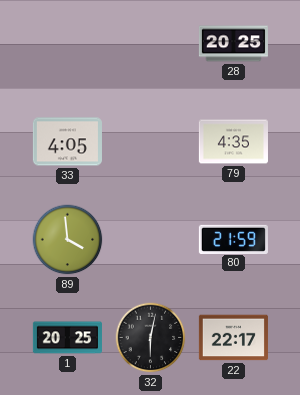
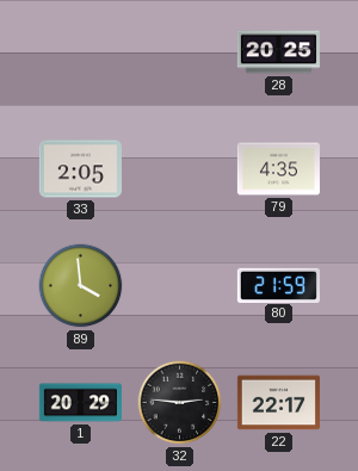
33: 4:05 -> 2:05
1: 20:25 -> 20:29
32: 6:02 -> 2:46
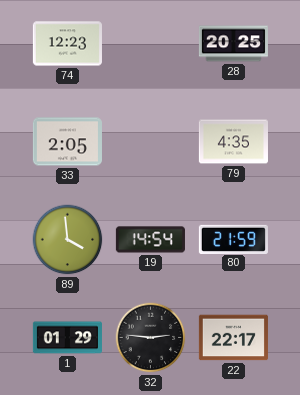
74: none -> 12:23
19: none -> 14:54
1: 20:29 -> 01:29
